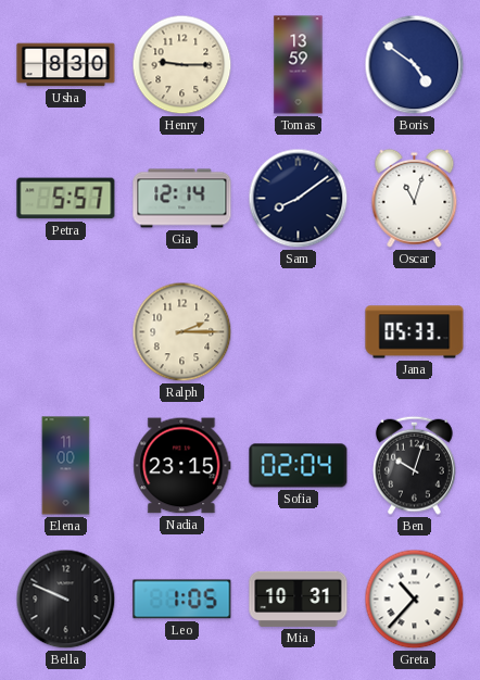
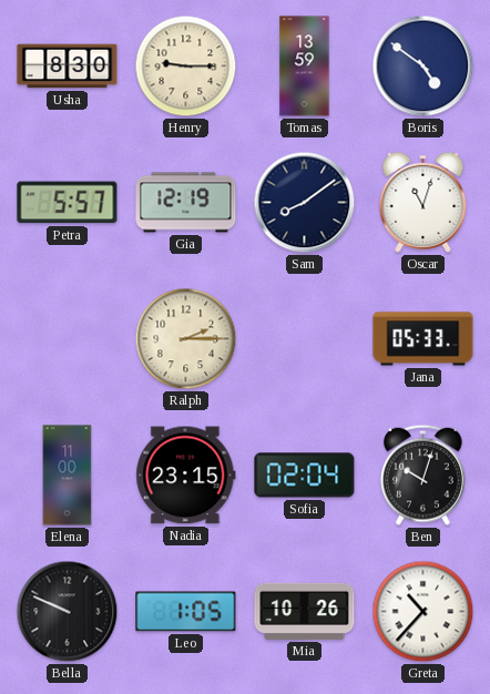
Gia: 12:14 -> 12:19
Mia: 10:31 -> 10:26
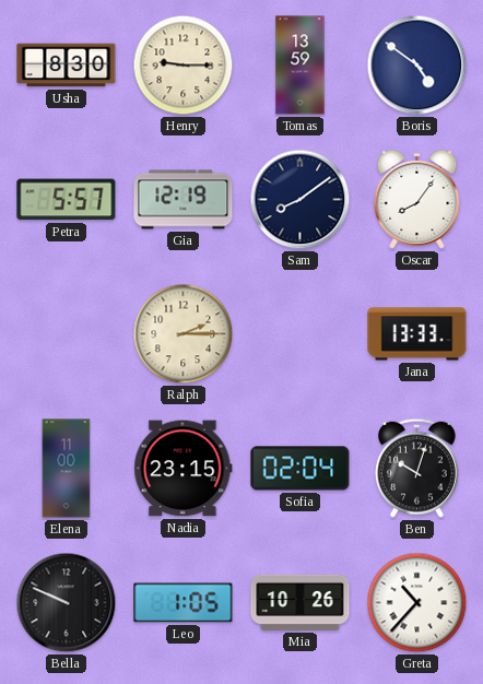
Oscar: 11:03 -> 8:06
Jana: 05:33 -> 13:33
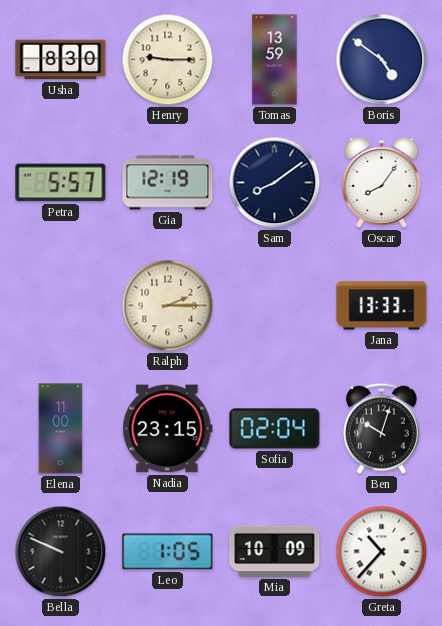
Mia: 10:26 -> 10:09
